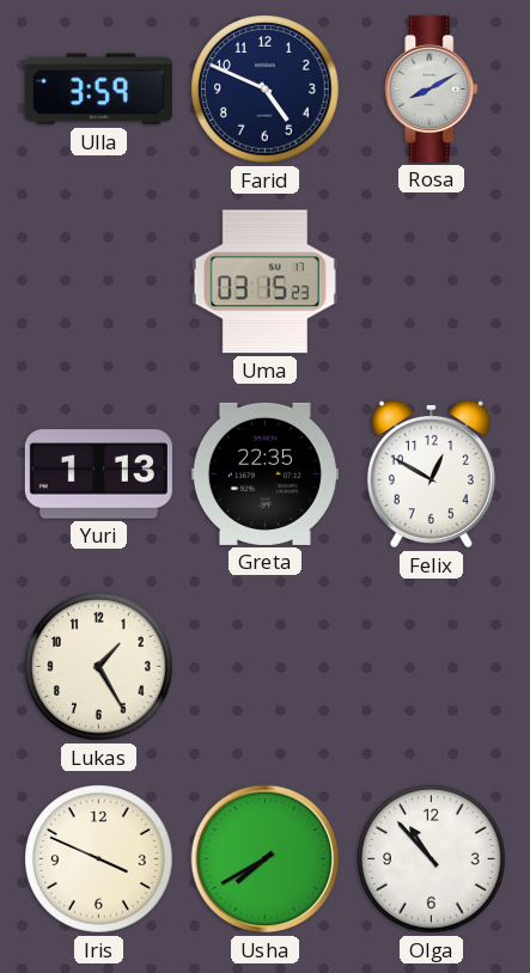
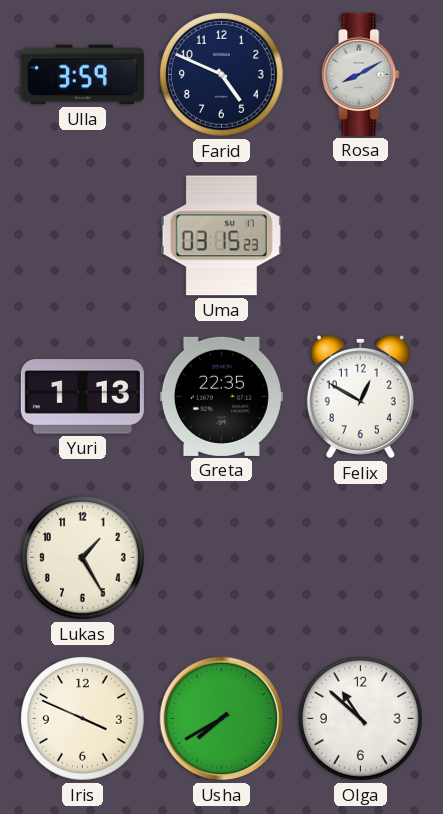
Olga: 10:53 -> 10:52
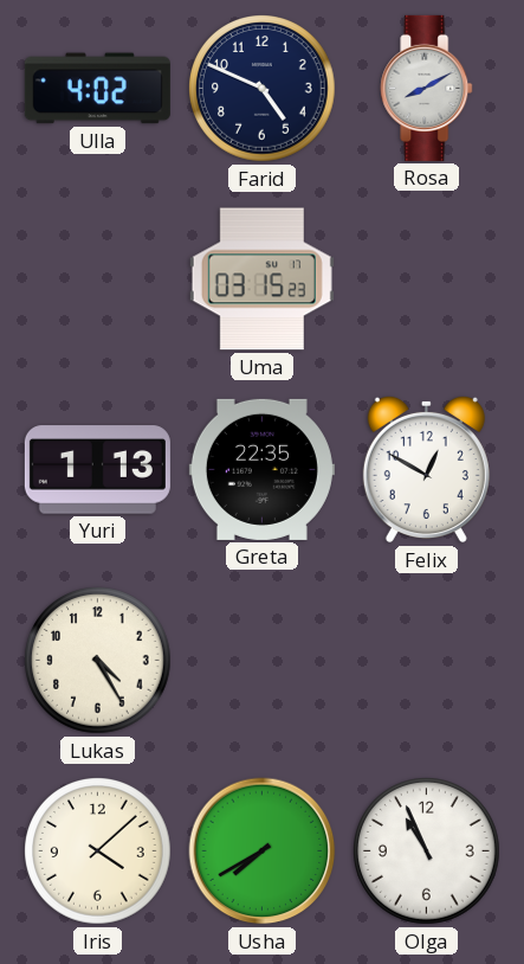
Ulla: 3:59 -> 4:02
Lukas: 1:25 -> 4:25
Iris: 3:49 -> 4:08
Olga: 10:52 -> 10:56
